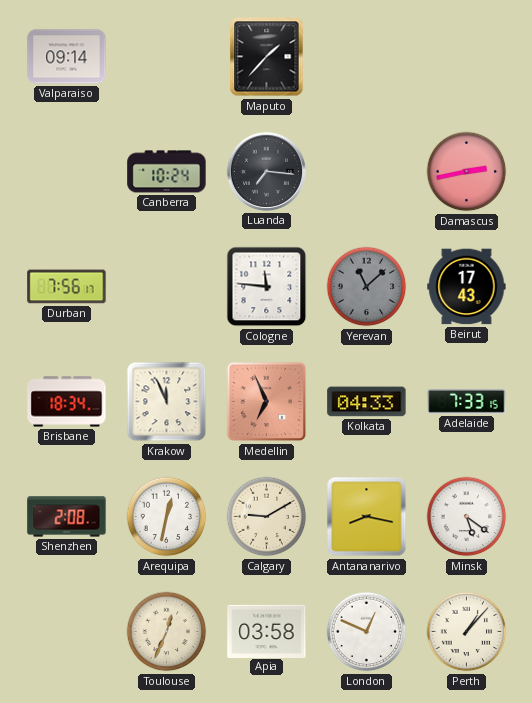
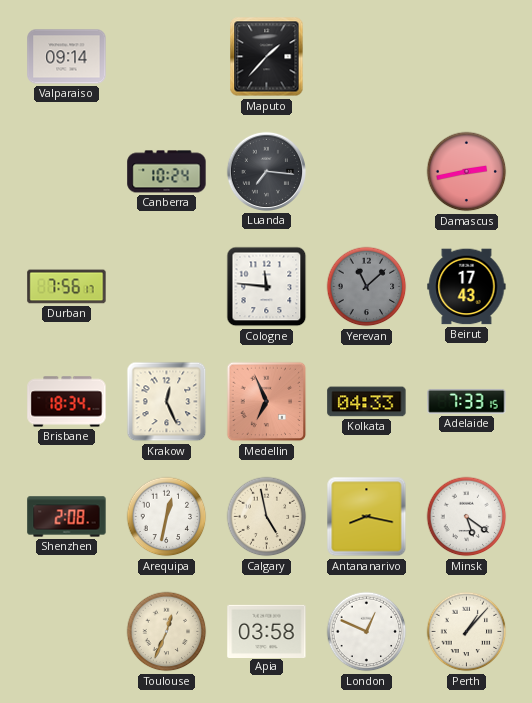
Krakow: 11:56 -> 12:26
Calgary: 9:10 -> 4:58
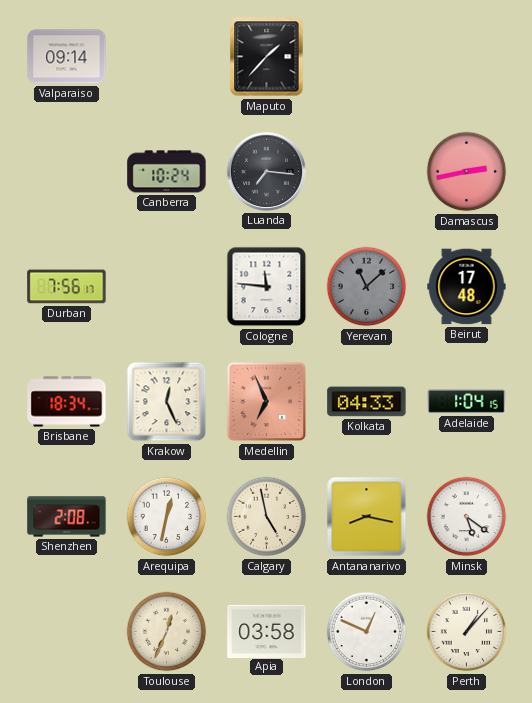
Beirut: 17:43 -> 17:48
Adelaide: 7:33 -> 1:04
